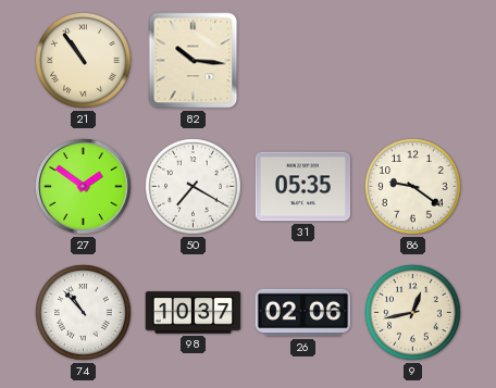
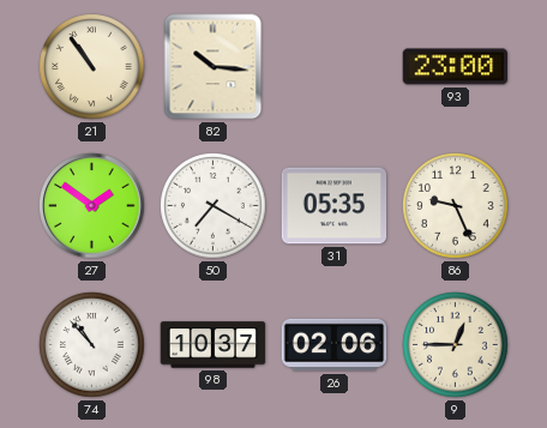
93: none -> 23:00
86: 9:21 -> 9:26
9: 12:43 -> 12:45
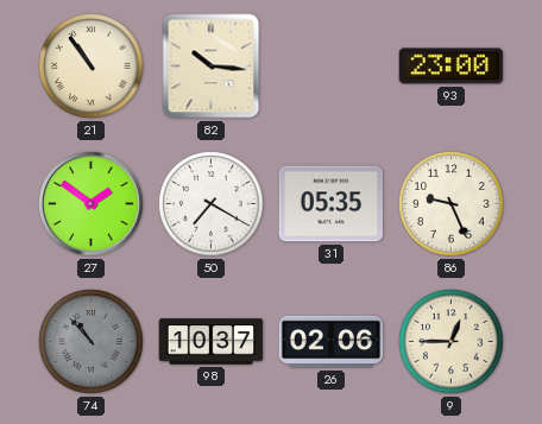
74 dial: white -> grey
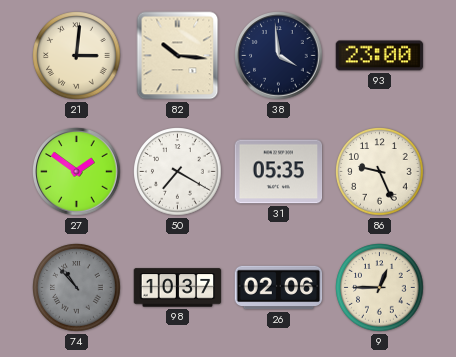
21: 10:54 -> 3:01
38: none -> 3:59
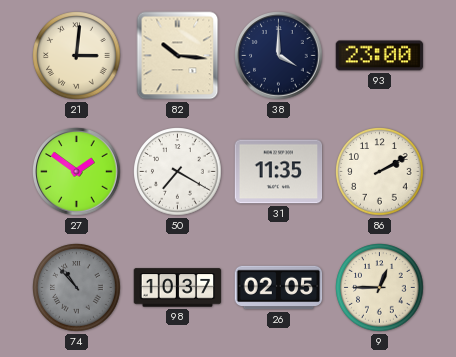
38: 3:59 -> 4:00
31: 05:35 -> 11:35
86: 9:26 -> 2:10
26: 02:06 -> 02:05
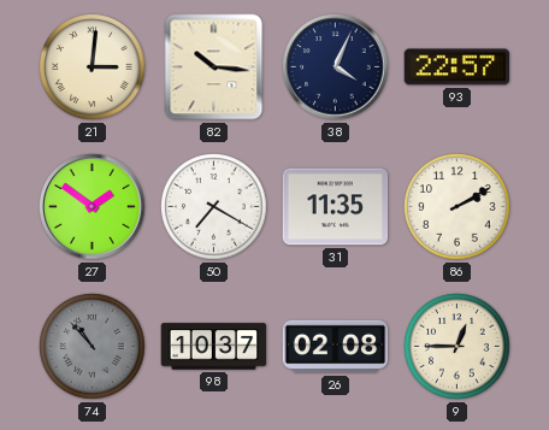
38: 4:00 -> 4:04
93: 23:00 -> 22:57
26: 02:05 -> 02:08
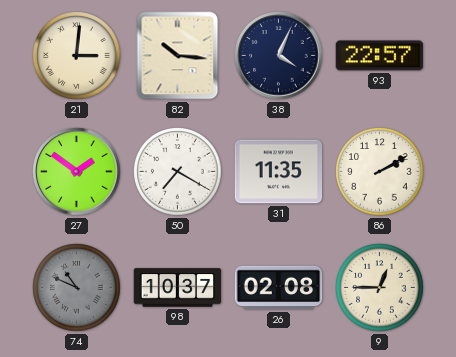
74: 10:53 -> 10:49
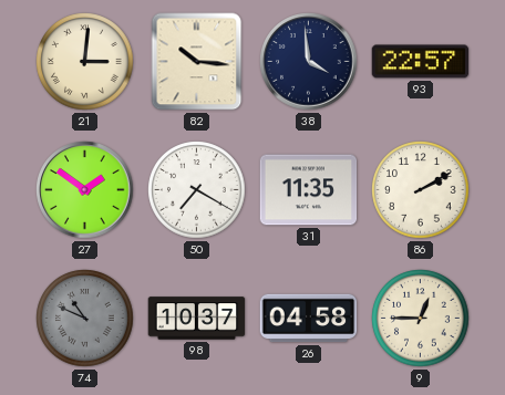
38: 4:04 -> 3:59
26: 02:08 -> 04:58
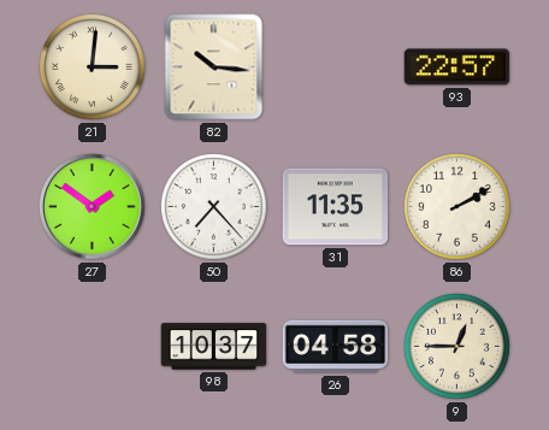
38: 3:59 -> none
50: 7:20 -> 7:23
74: 10:49 -> none
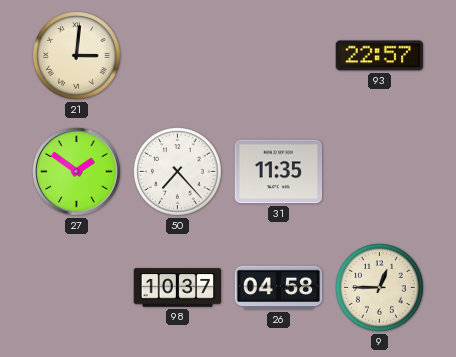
82: 10:16 -> none
86: 2:10 -> none
